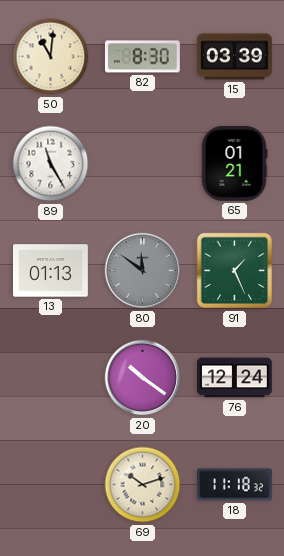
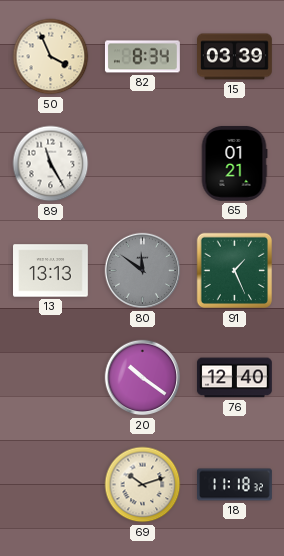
50: 11:01 -> 3:56
82: 8:30 -> 8:34
13: 01:13 -> 13:13
76: 12:24 -> 12:40
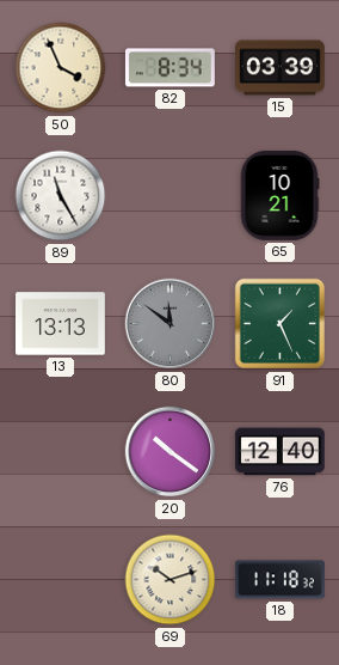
65: 01:21 -> 10:21
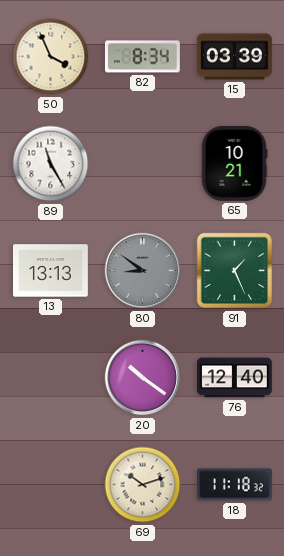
80: 11:51 -> 8:51
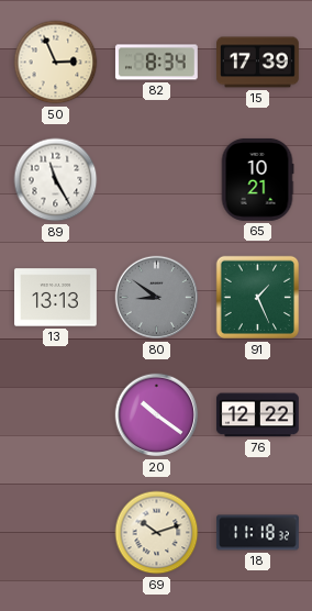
50: 3:56 -> 2:56
15: 03:39 -> 17:39
76: 12:40 -> 12:22
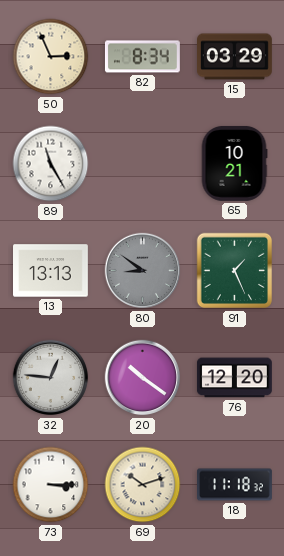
15: 17:39 -> 03:29
32: none -> 12:46
76: 12:22 -> 12:20
73: none -> 3:15
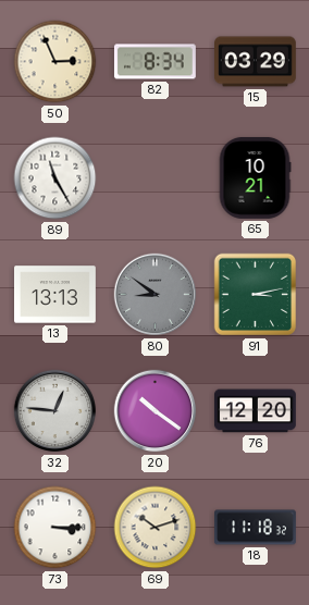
91: 1:26 -> 3:13
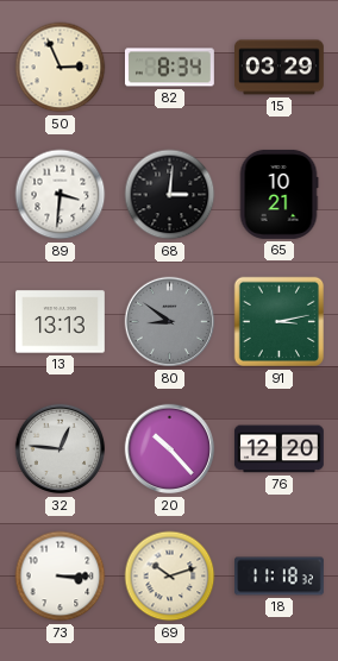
89: 11:25 -> 3:31
68: none -> 3:01
20: 10:21 -> 10:23
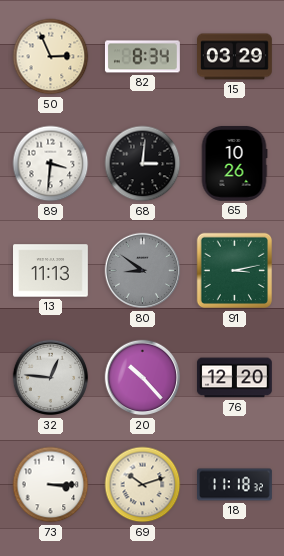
65: 10:21 -> 10:26
13: 13:13 -> 11:13
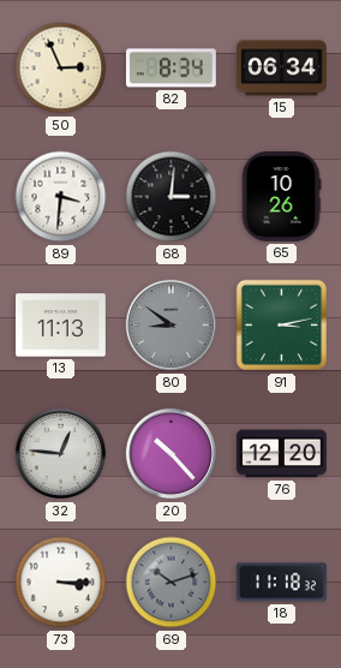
15: 03:29 -> 06:34
69 dial: cream -> grey
